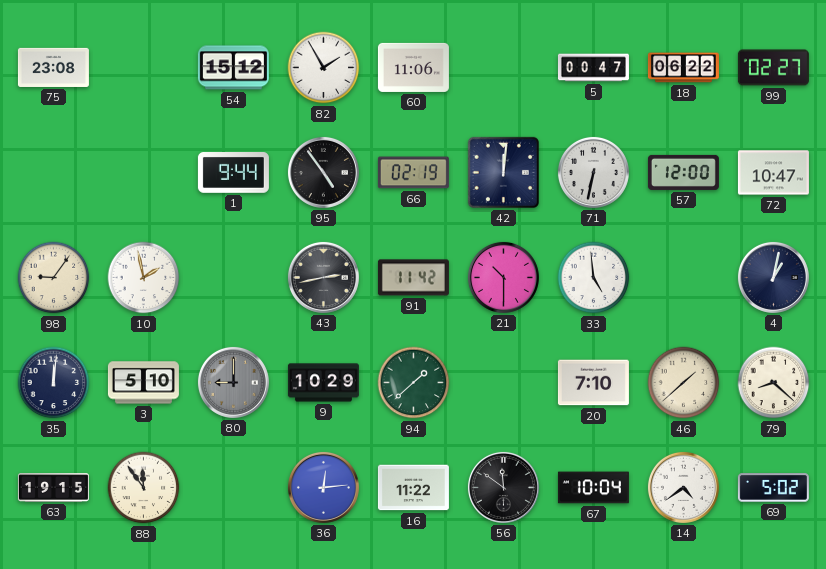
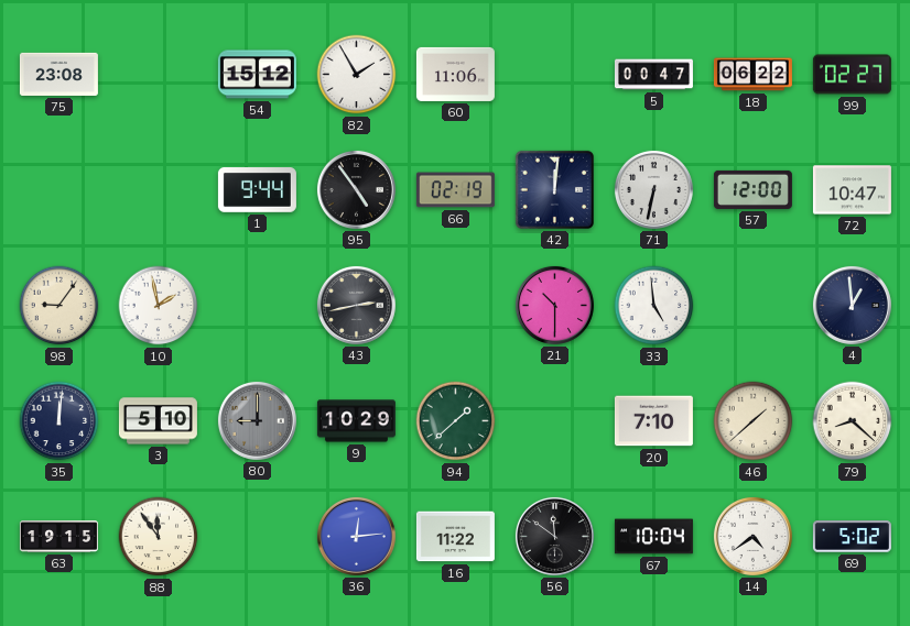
91: 11:42 -> none
4: 1:02 -> 12:59
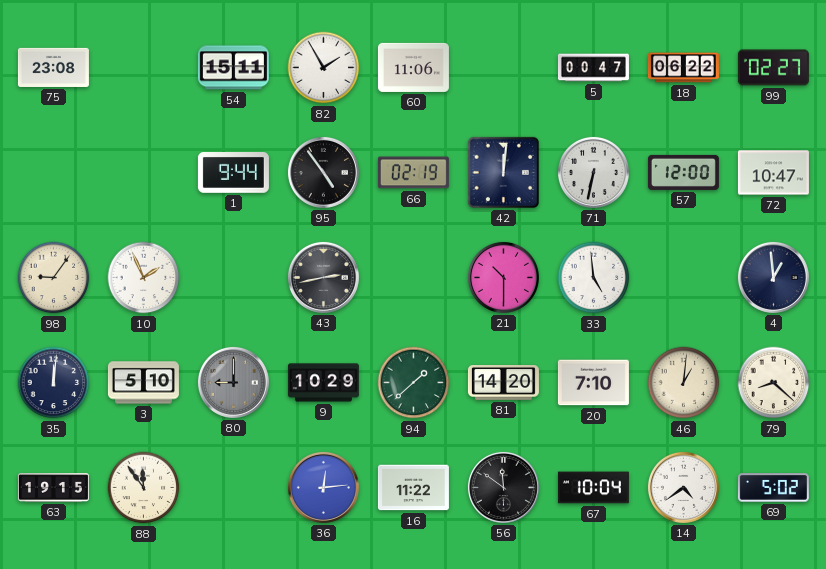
54: 15:12 -> 15:11
10: 1:58 -> 1:56
81: none -> 14:20
46: 1:38 -> 1:01
